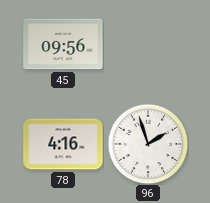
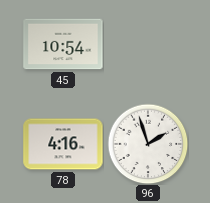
45: 09:56 -> 10:54
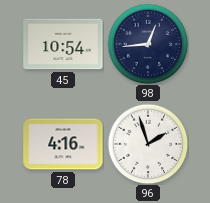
98: none -> 12:44
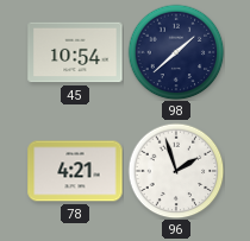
98: 12:44 -> 1:38
78: 4:16 -> 4:21
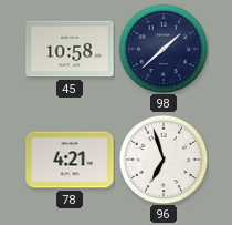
45: 10:54 -> 10:58
96: 1:57 -> 6:57
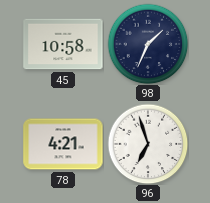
98: 1:38 -> 1:34
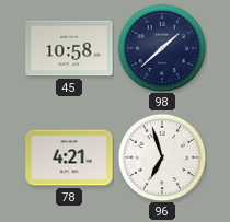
98: 1:34 -> 1:38
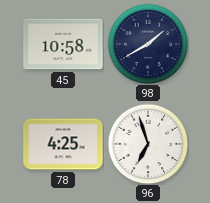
98: 1:38 -> 1:40
78: 4:21 -> 4:25
